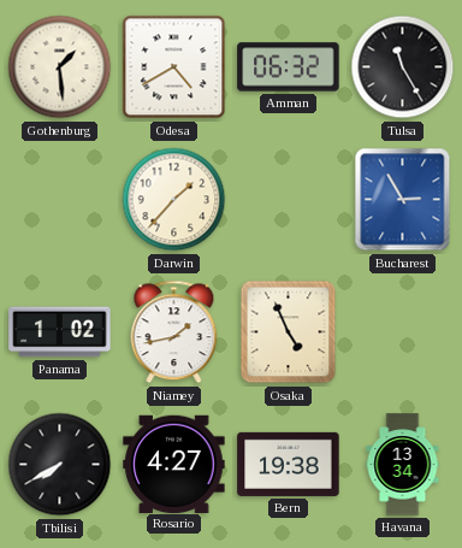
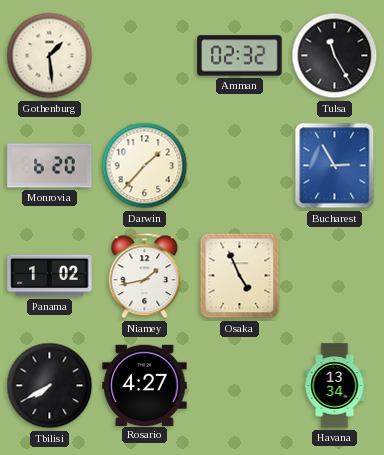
Odesa: 4:40 -> none
Amman: 06:32 -> 02:32
Monrovia: none -> 6:20
Bern: 19:38 -> none
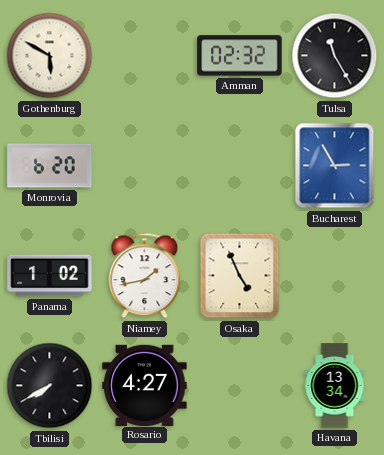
Gothenburg: 1:29 -> 5:50
Darwin: 1:37 -> none
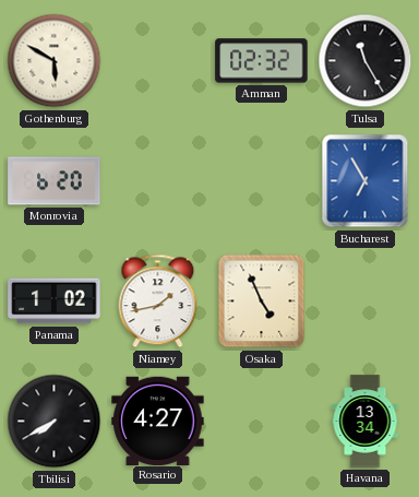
Bucharest: 2:55 -> 6:55
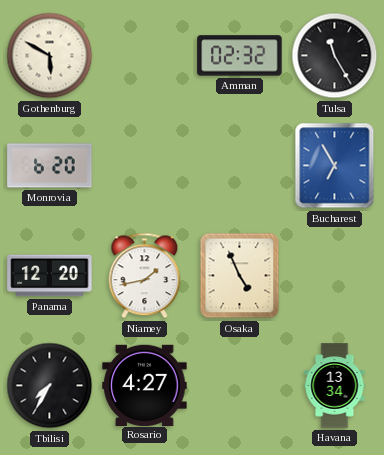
Panama: 1:02 -> 12:20
Tbilisi: 7:40 -> 7:35
